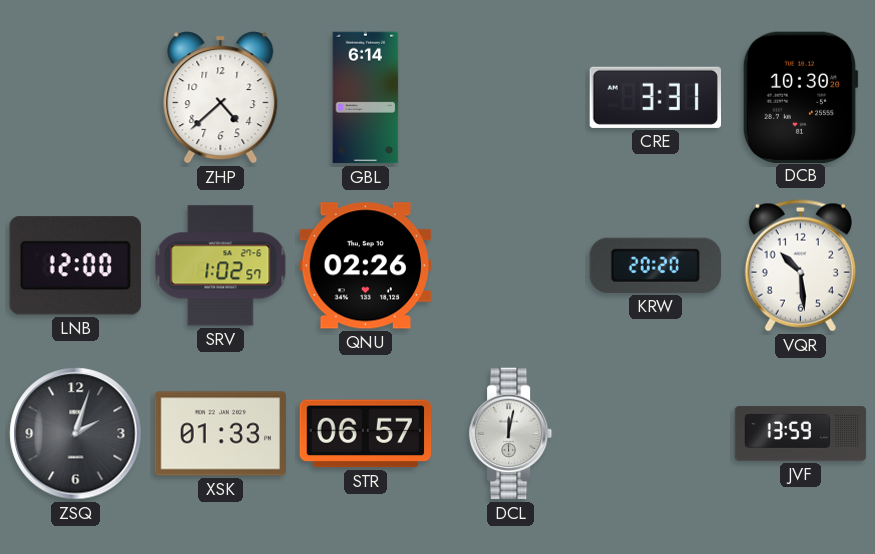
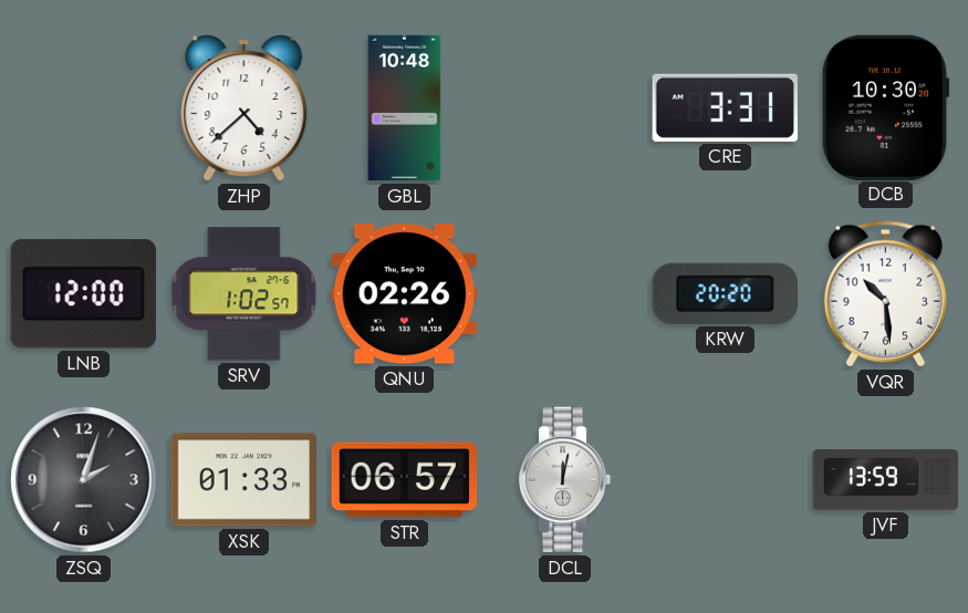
GBL: 6:14 -> 10:48
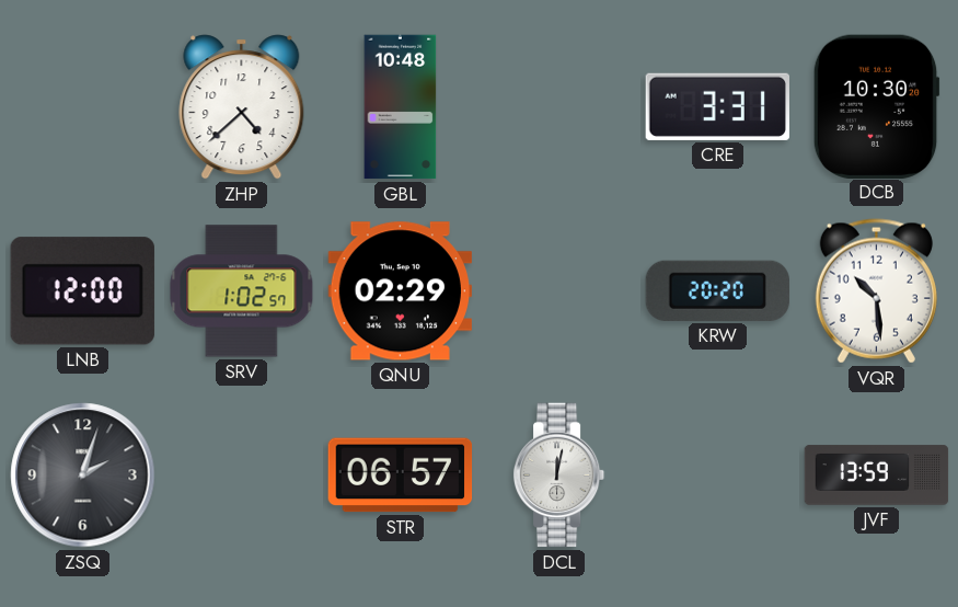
QNU: 02:26 -> 02:29
XSK: 01:33 -> none
